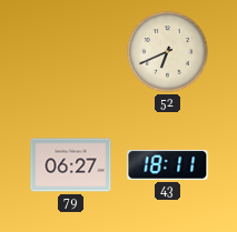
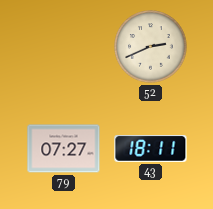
52: 6:41 -> 2:41
79: 06:27 -> 07:27
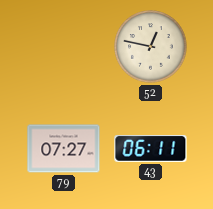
52: 2:41 -> 12:47
43: 18:11 -> 06:11
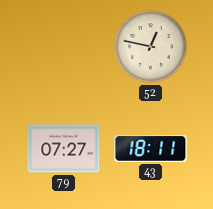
43: 06:11 -> 18:11
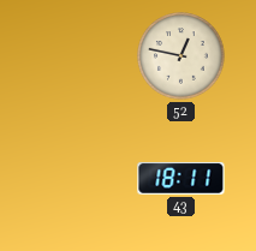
79: 07:27 -> none
